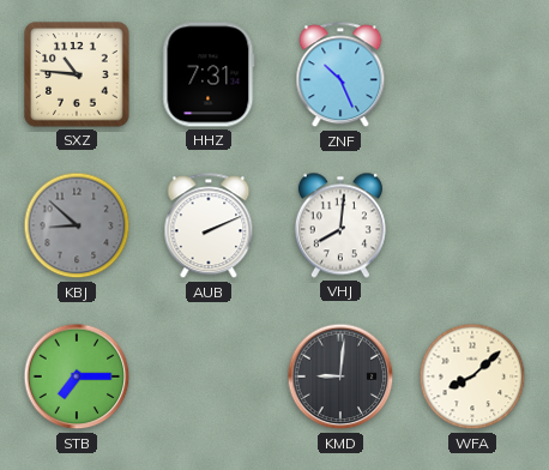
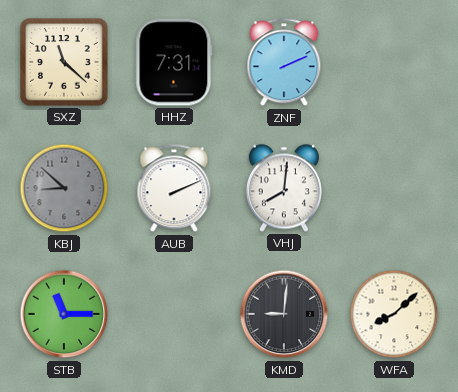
SXZ: 10:46 -> 11:22
ZNF: 10:26 -> 2:11
STB: 7:15 -> 11:15
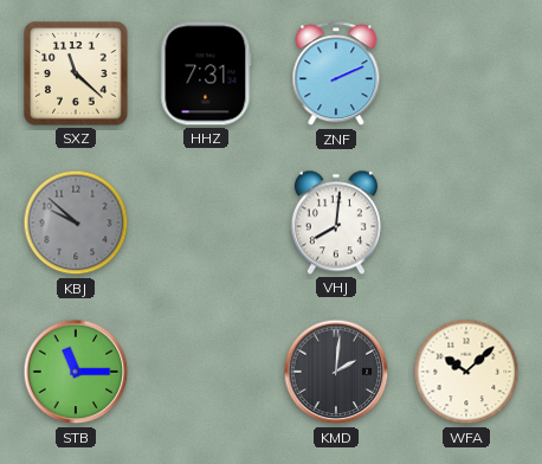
KBJ: 8:52 -> 9:52
AUB: 2:11 -> none
KMD: 9:01 -> 2:01
WFA: 8:08 -> 10:08
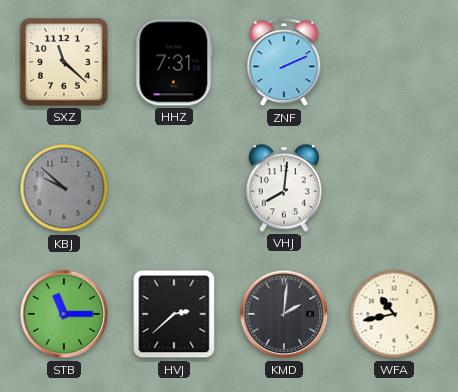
HVJ: none -> 2:38
WFA: 10:08 -> 10:43
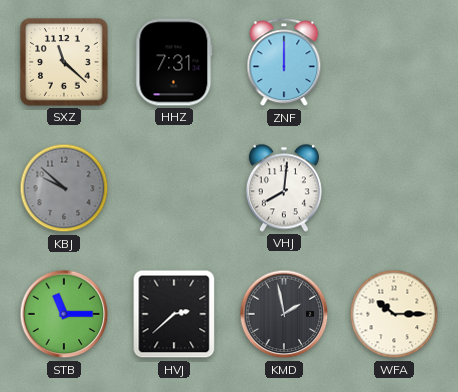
ZNF: 2:11 -> 12:00
KMD: 2:01 -> 1:58
WFA: 10:43 -> 10:15
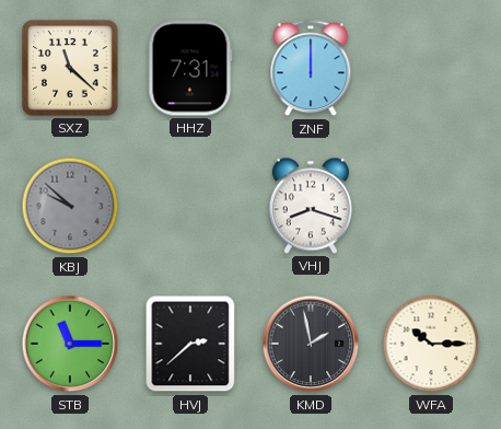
VHJ: 8:01 -> 8:18
